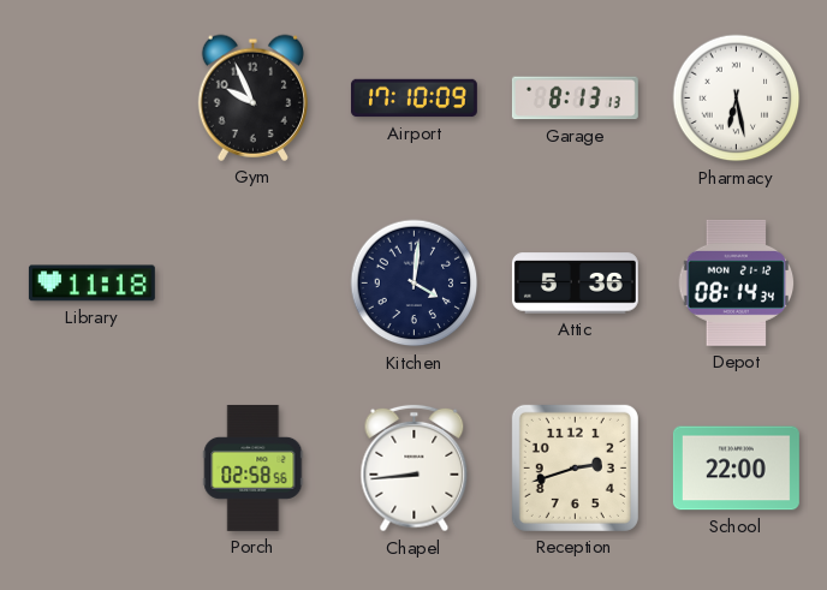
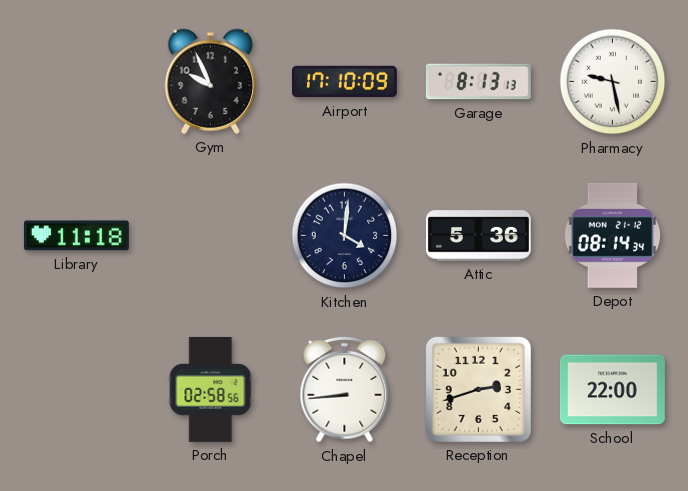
Pharmacy: 6:28 -> 9:28
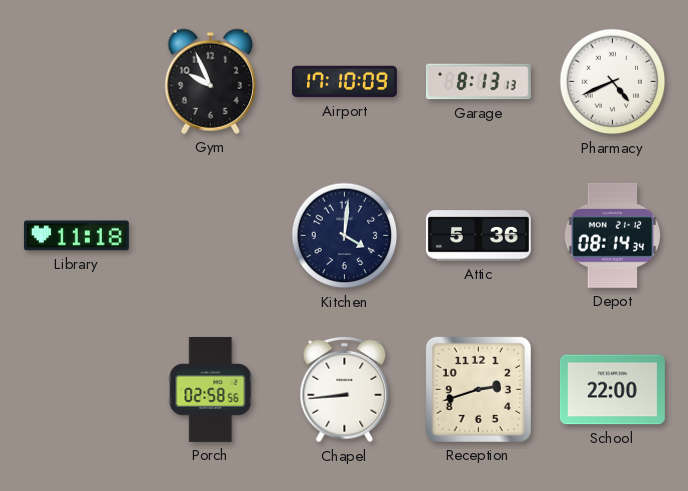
Pharmacy: 9:28 -> 4:41
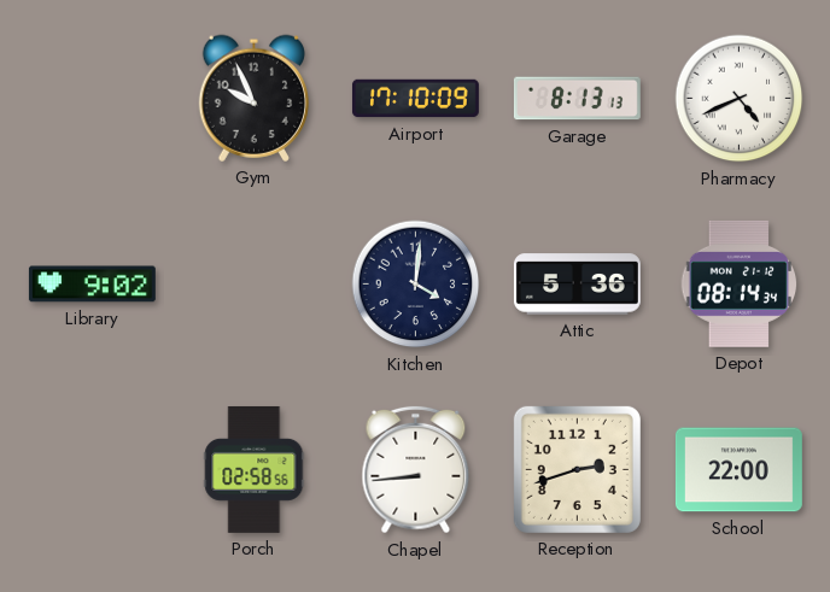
Library: 11:18 -> 9:02
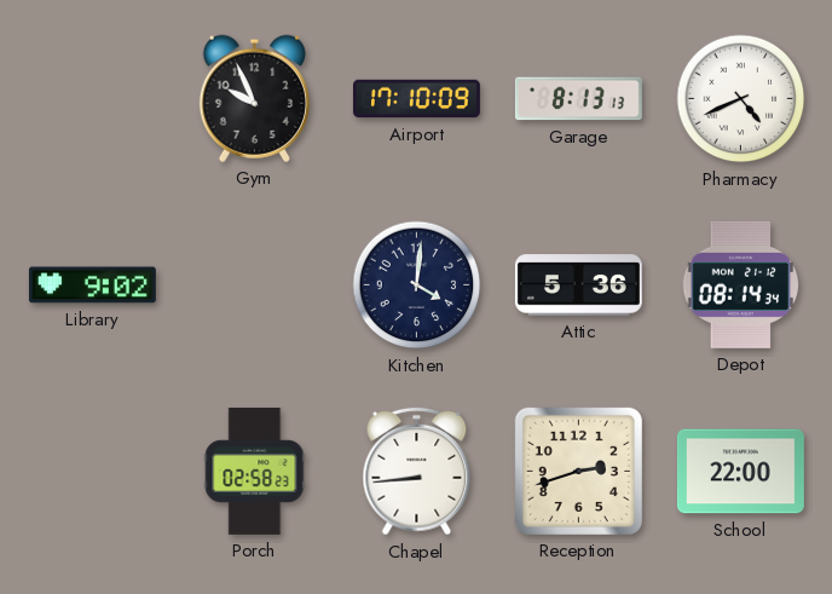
Porch: 02:58:56 -> 02:58:23
